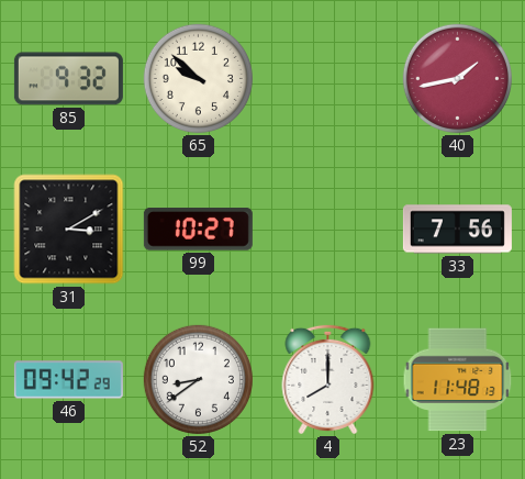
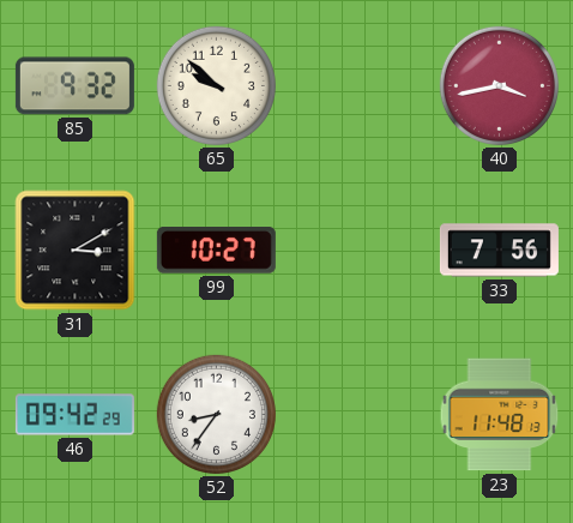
40: 1:43 -> 3:43
52: 8:39 -> 8:36
4: 8:00 -> none
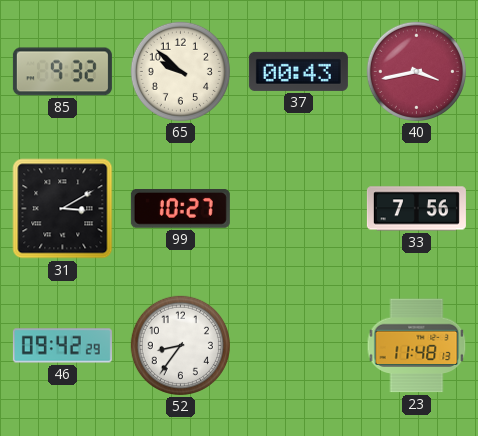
37: none -> 00:43
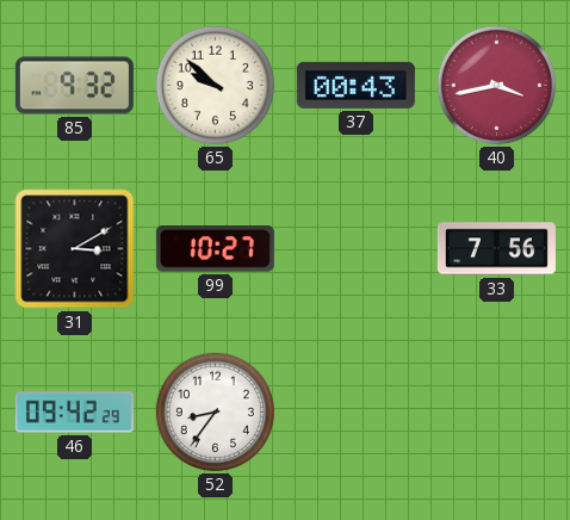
23: 11:48 -> none
